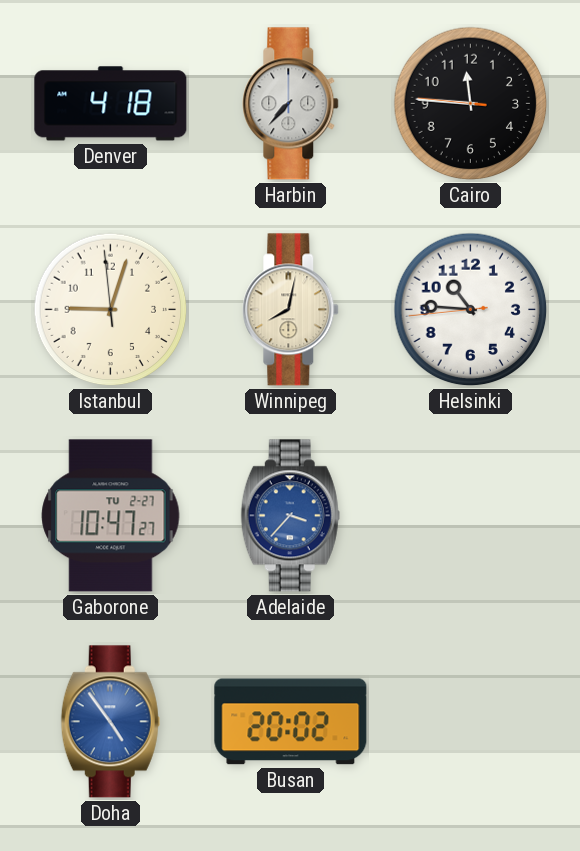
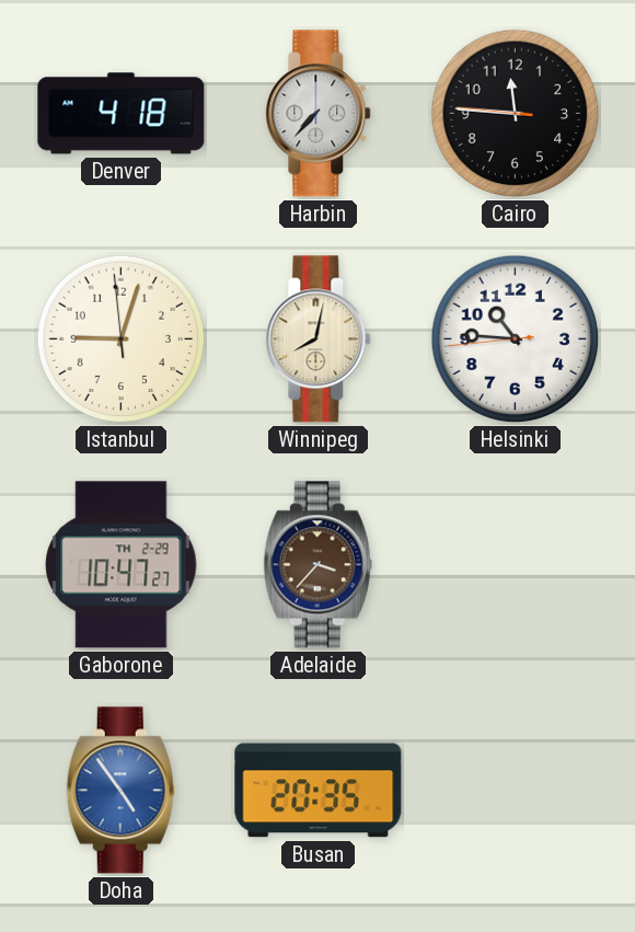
Gaborone date: TU 2-27 -> TH 2-29
Adelaide dial: blue -> brown
Busan: 20:02 -> 20:35
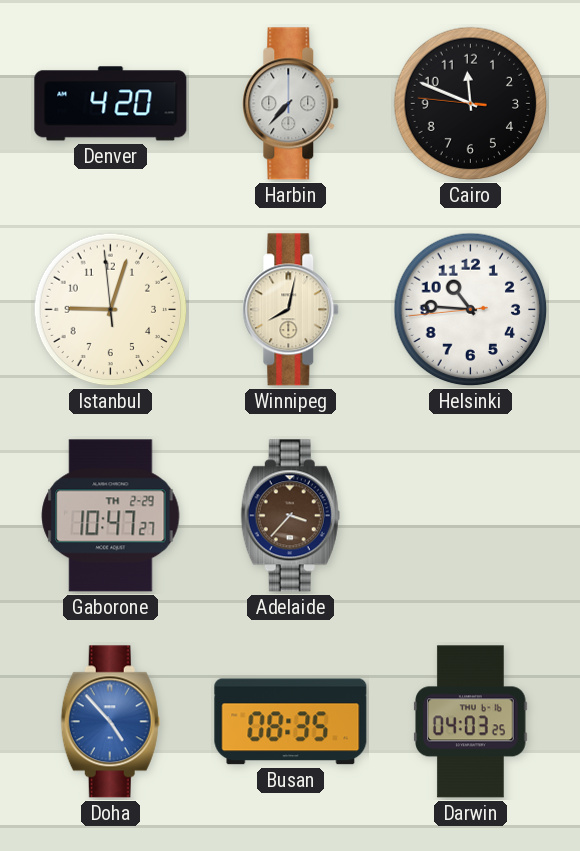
Denver: 4:18 -> 4:20
Cairo: 11:45 -> 11:48
Doha: 4:54 -> 4:53
Busan: 20:35 -> 08:35
Darwin: none -> 04:03
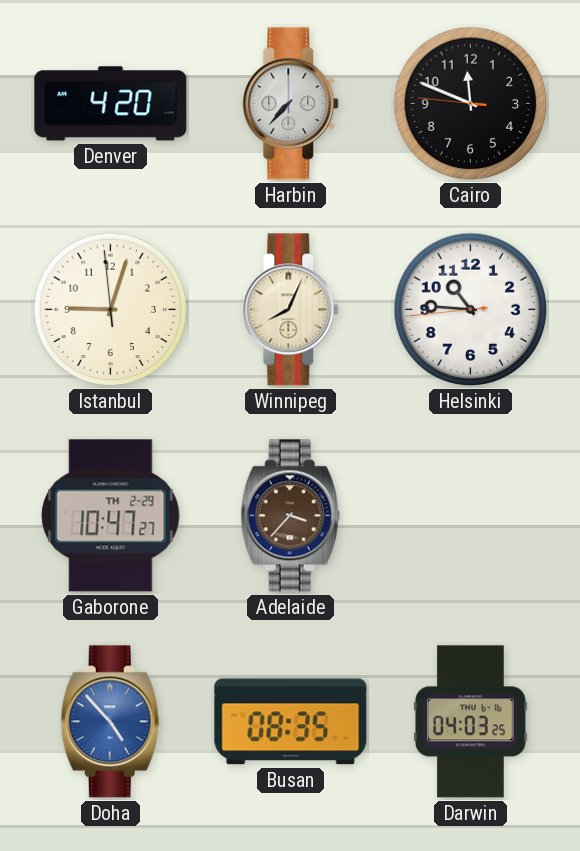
Winnipeg: 8:02 -> 8:04
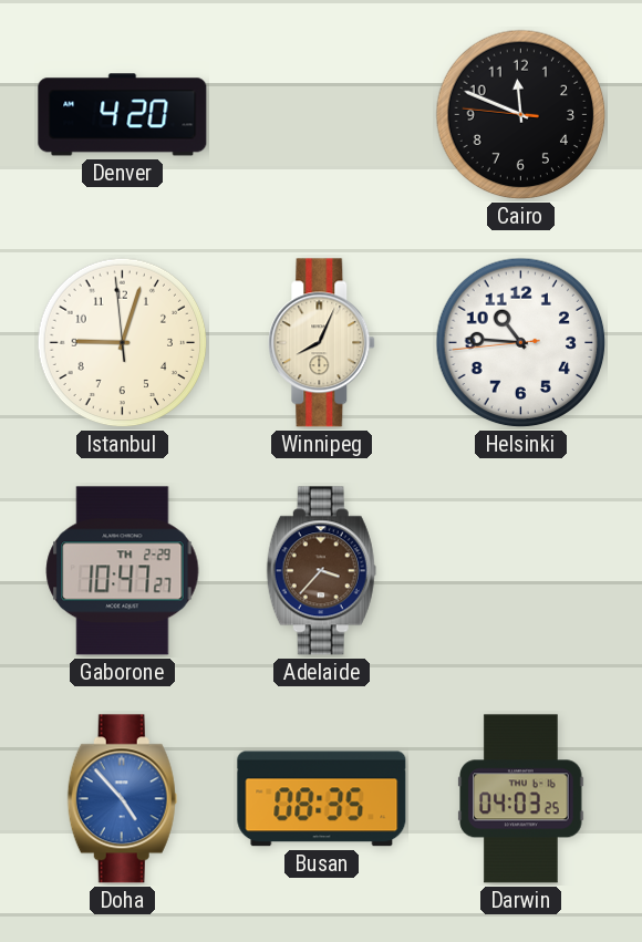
Harbin: 7:37 -> none
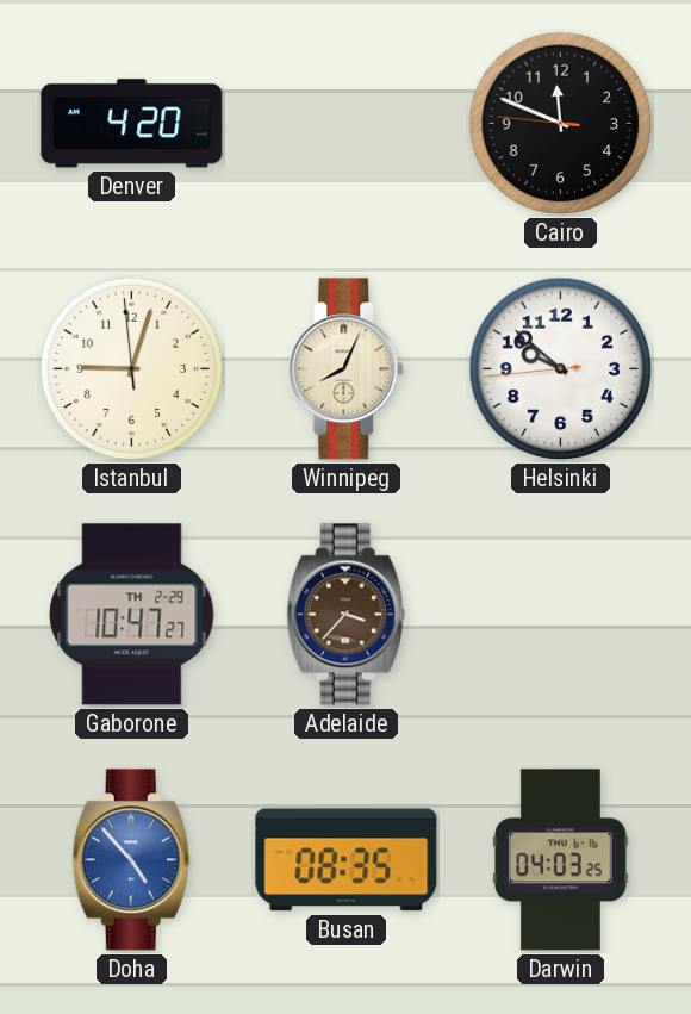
Helsinki: 10:45 -> 9:51
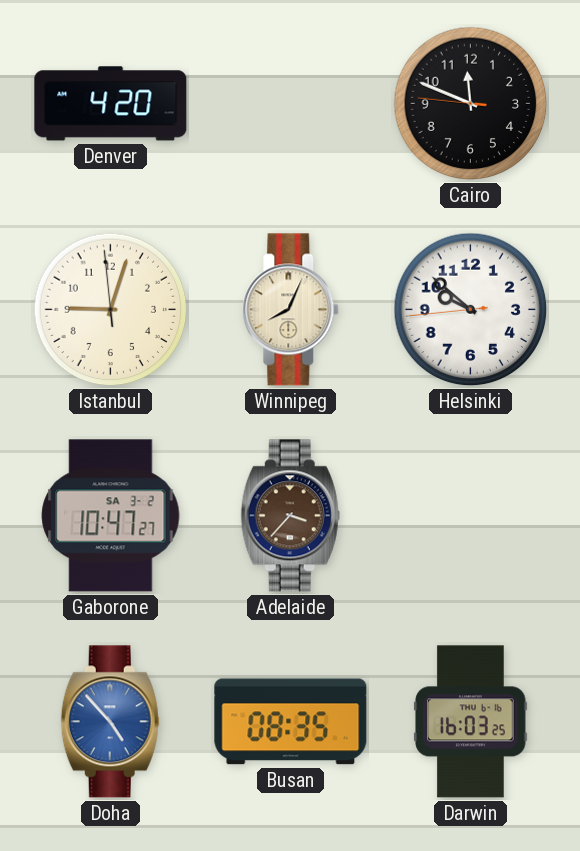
Gaborone date: TH 2-29 -> SA 3-2
Darwin: 04:03 -> 16:03
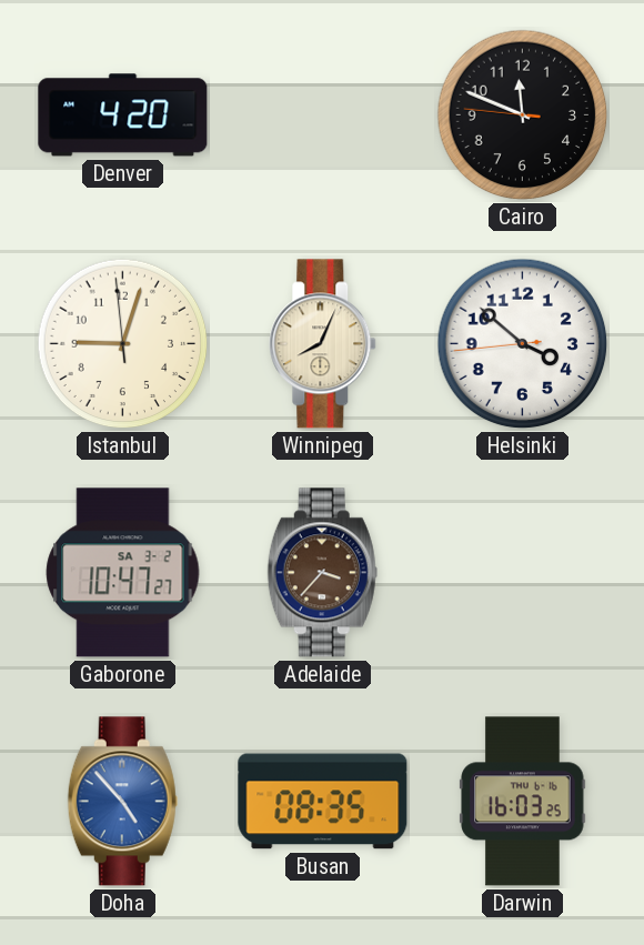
Helsinki: 9:51 -> 3:51
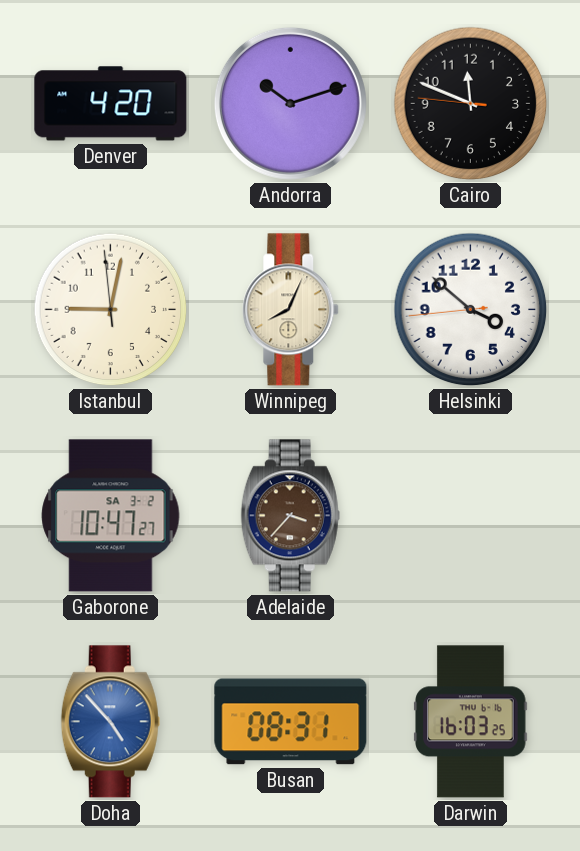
Andorra: none -> 10:12
Istanbul: 9:02 -> 9:01
Busan: 08:35 -> 08:31
